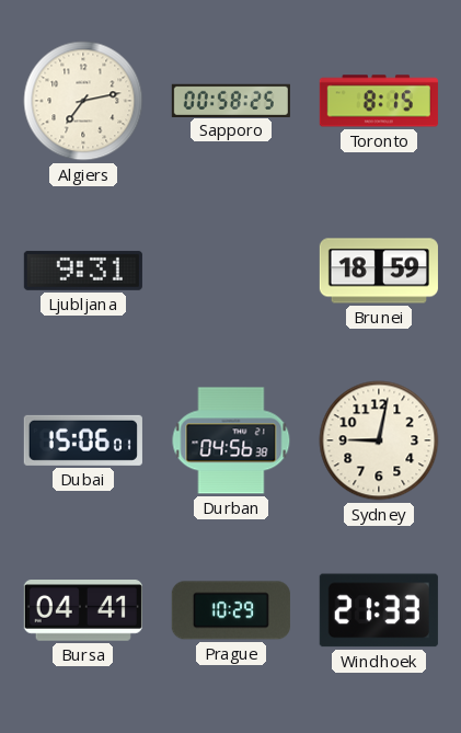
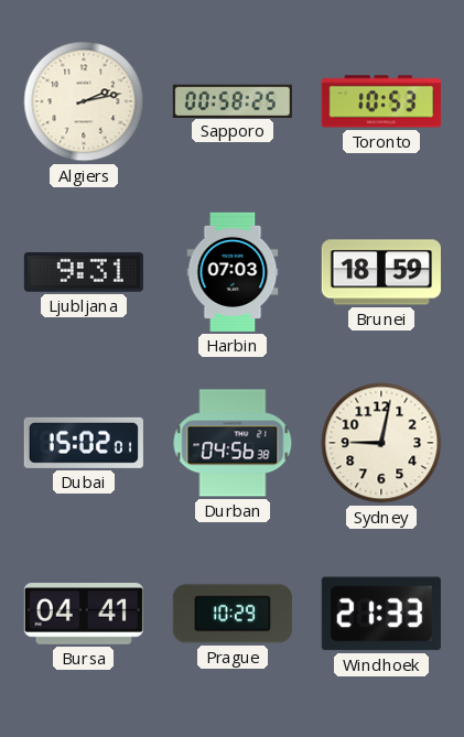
Algiers: 7:13 -> 2:13
Toronto: 8:15 -> 10:53
Harbin: none -> 07:03
Dubai: 15:06 -> 15:02
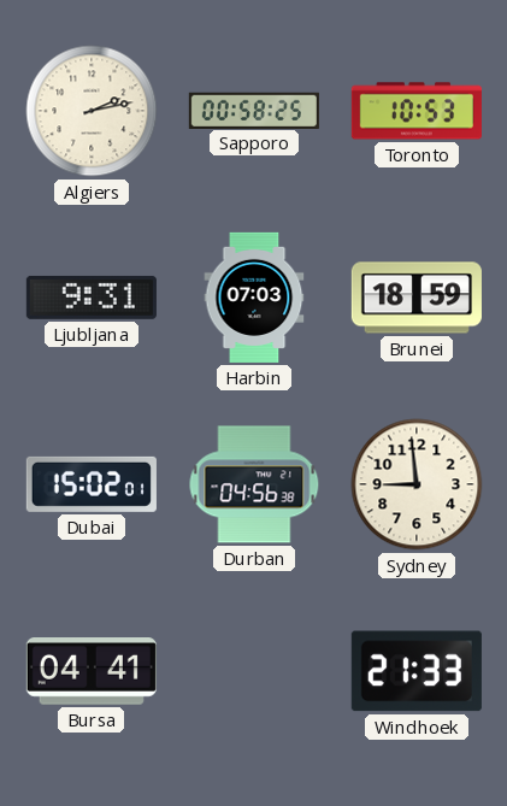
Sydney: 9:02 -> 8:59
Prague: 10:29 -> none
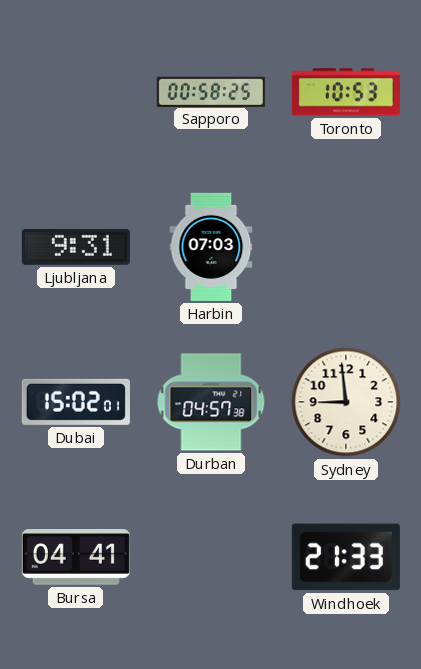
Algiers: 2:13 -> none
Brunei: 18:59 -> none
Durban: 04:56 -> 04:57
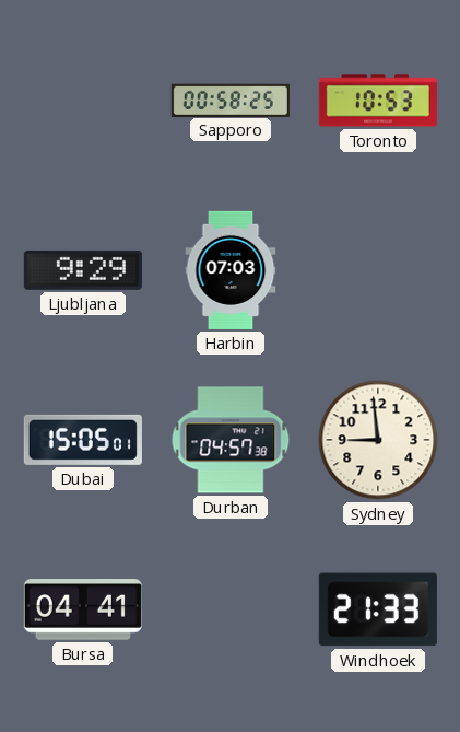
Ljubljana: 9:31 -> 9:29
Dubai: 15:02 -> 15:05
